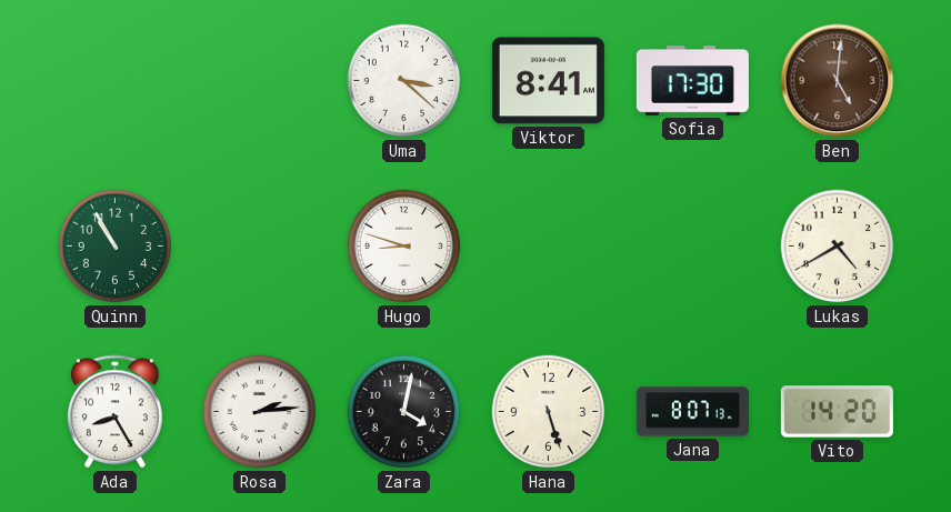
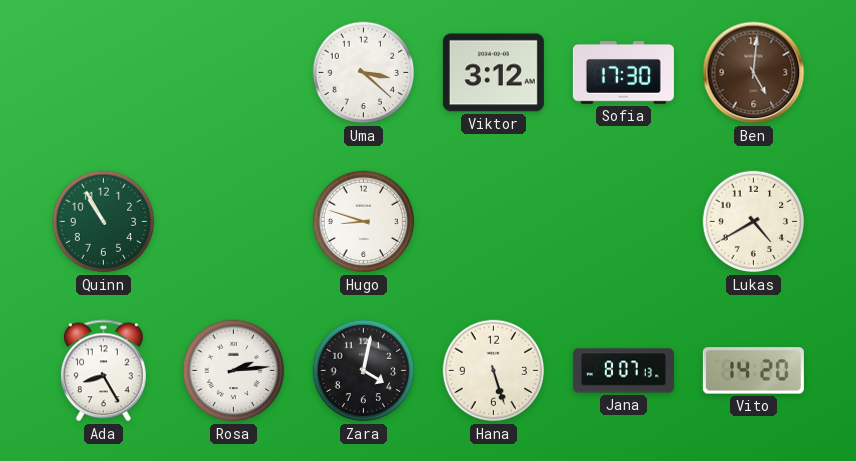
Viktor: 8:41 -> 3:12
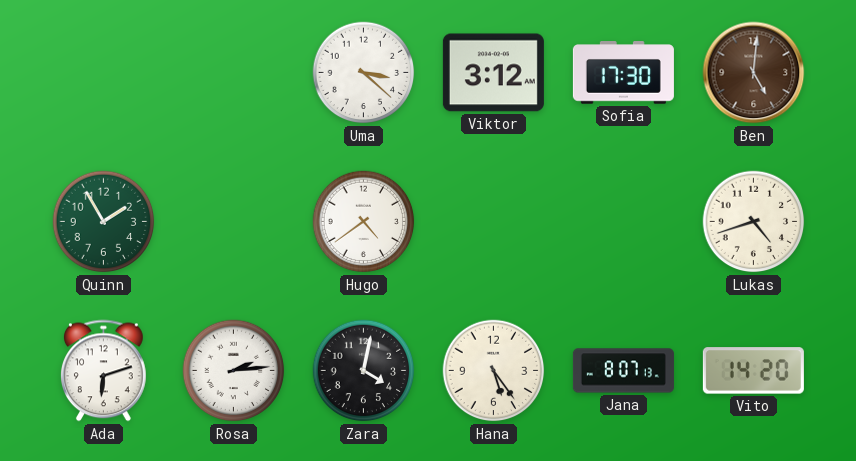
Quinn: 10:55 -> 1:55
Hugo: 8:48 -> 4:39
Lukas: 4:40 -> 4:42
Ada: 8:25 -> 6:12
Hana: 5:27 -> 5:24
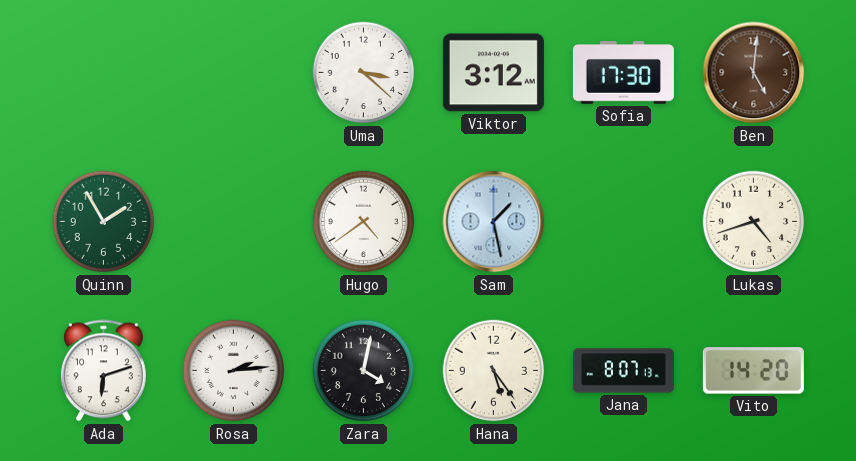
Sam: none -> 1:28
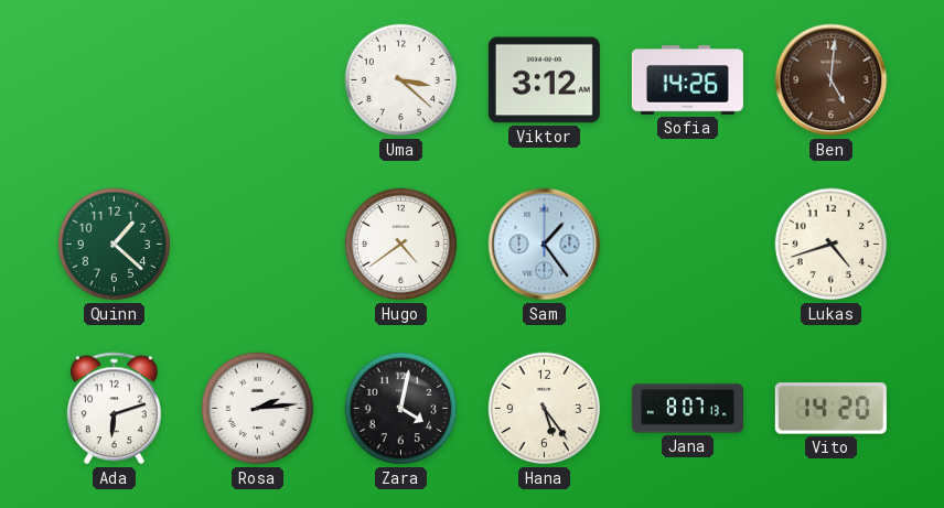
Sofia: 17:30 -> 14:26
Quinn: 1:55 -> 1:22
Sam: 1:28 -> 1:24
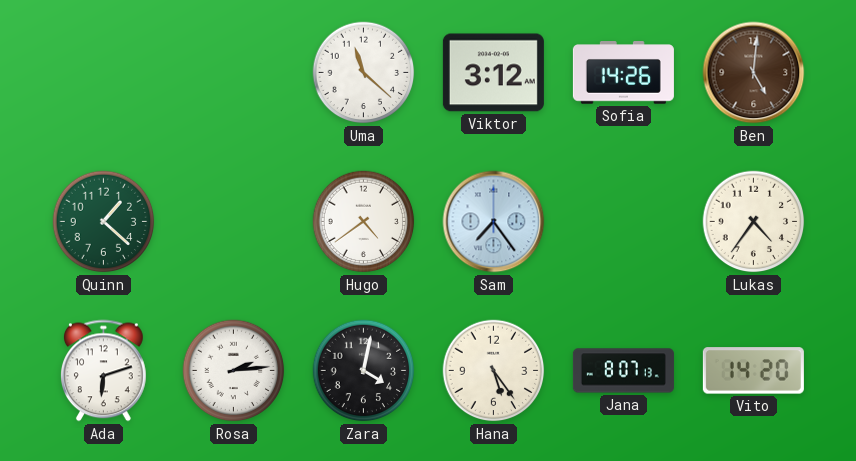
Uma: 3:22 -> 11:22
Sam: 1:24 -> 7:24
Lukas: 4:42 -> 4:36
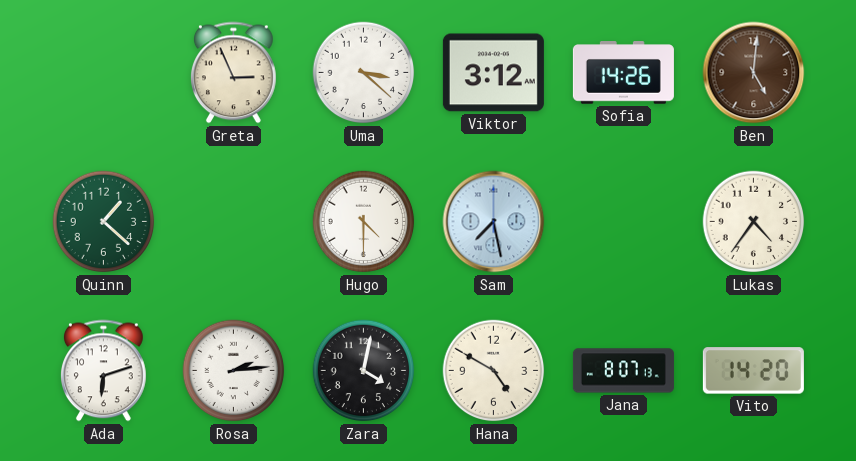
Greta: none -> 2:56
Uma: 11:22 -> 3:22
Hugo: 4:39 -> 4:30
Sam: 7:24 -> 7:28
Hana: 5:24 -> 4:50
